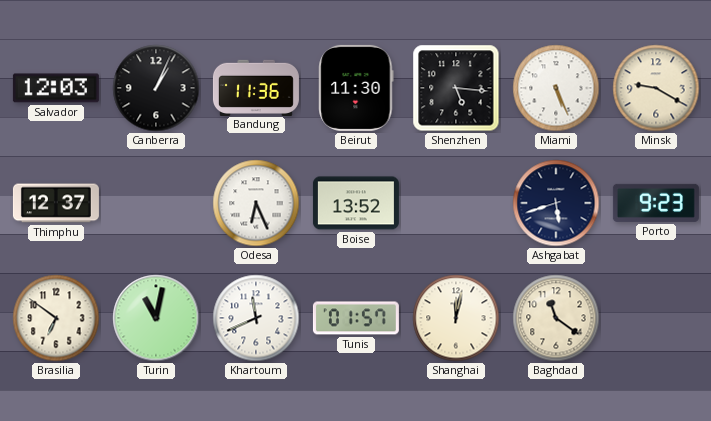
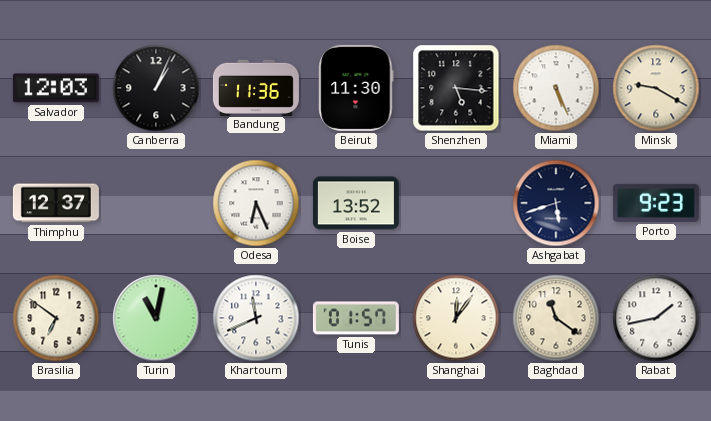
Shanghai: 12:02 -> 12:06
Rabat: none -> 1:43
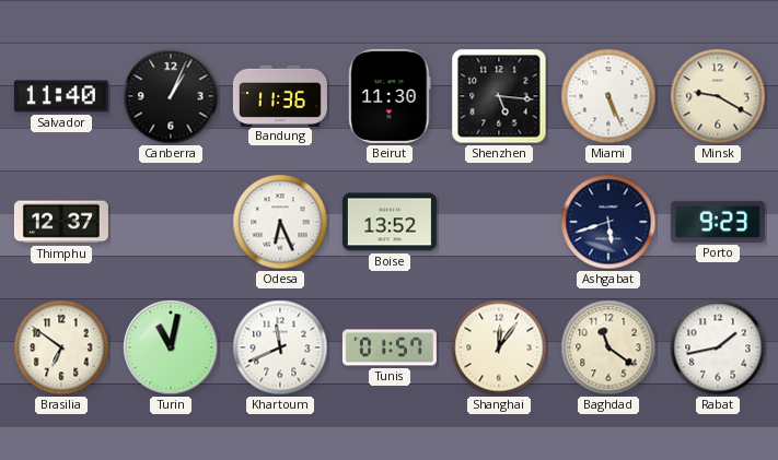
Salvador: 12:03 -> 11:40
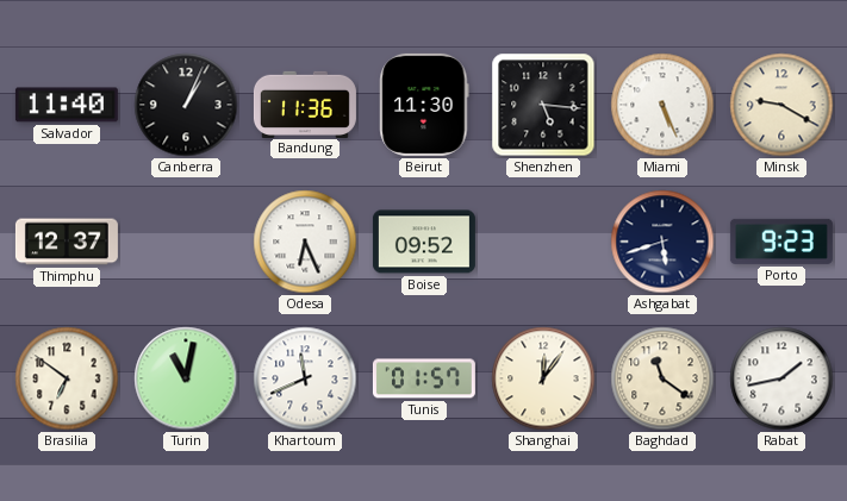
Boise: 13:52 -> 09:52
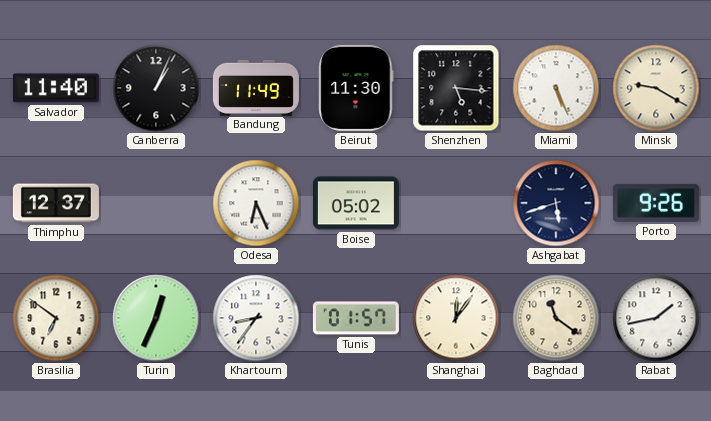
Bandung: 11:36 -> 11:49
Boise: 09:52 -> 05:02
Porto: 9:23 -> 9:26
Turin: 11:02 -> 12:34
Khartoum: 11:41 -> 8:36
